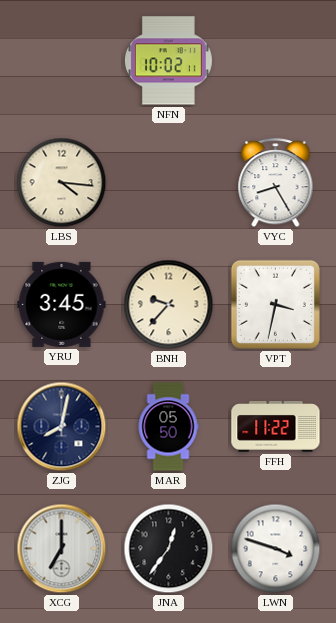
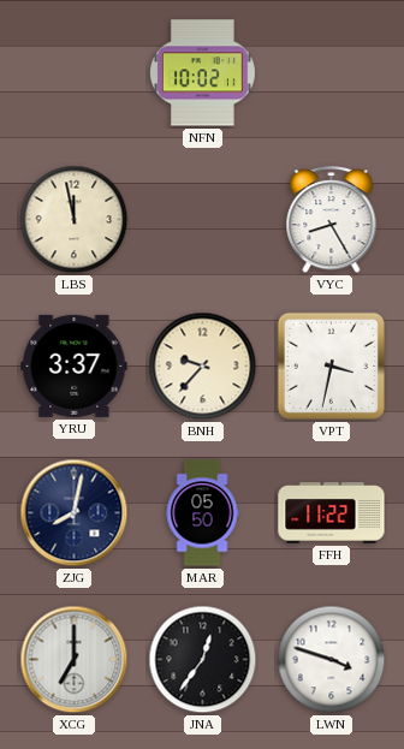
LBS: 4:16 -> 11:58
YRU: 3:45 -> 3:37
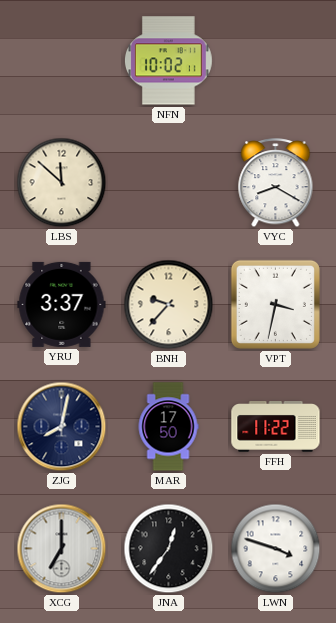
LBS: 11:58 -> 11:52
VYC: 8:25 -> 8:20
MAR: 05:50 -> 17:50
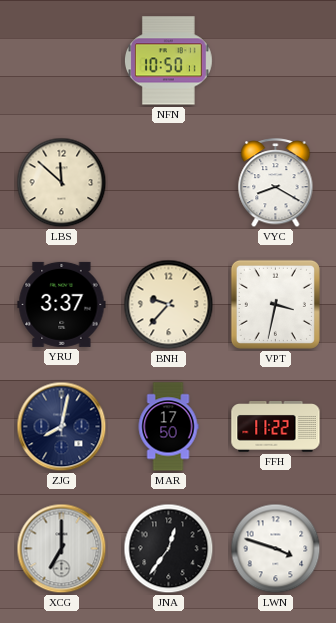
NFN: 10:02 -> 10:50
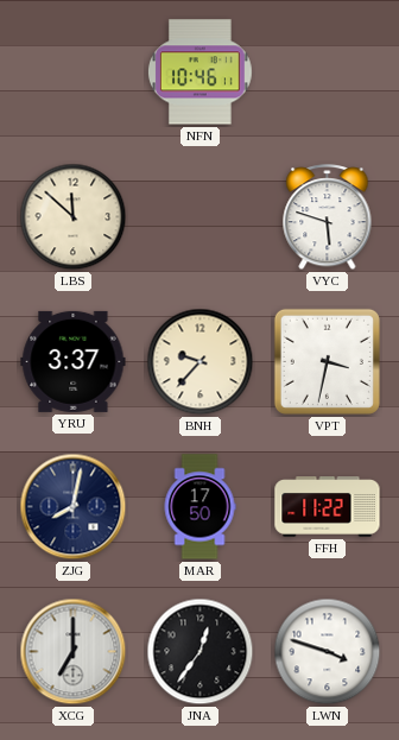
NFN: 10:50 -> 10:46
VYC: 8:20 -> 5:48
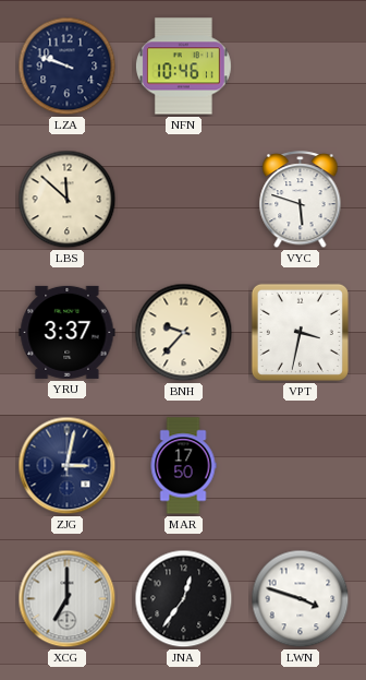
LZA: none -> 9:48
ZJG: 8:02 -> 3:02
FFH: 11:22 -> none
